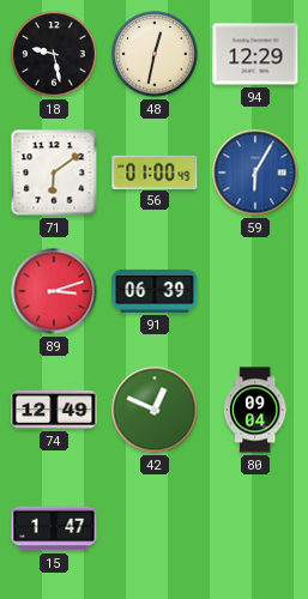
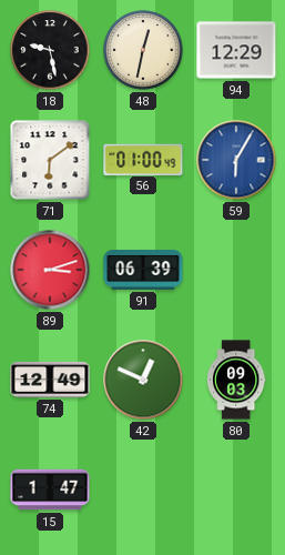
80: 09:04 -> 09:03
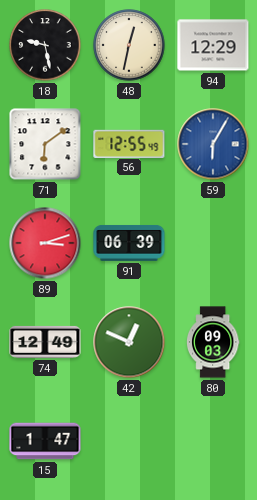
56: 01:00 -> 12:55
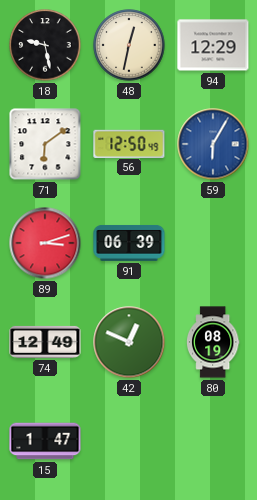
56: 12:55 -> 12:50
80: 09:03 -> 08:19
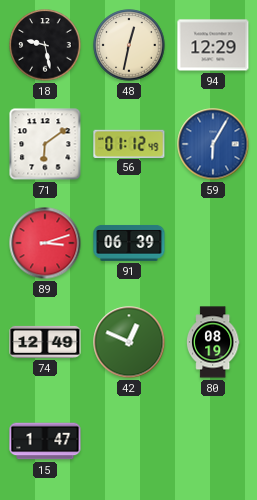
56: 12:50 -> 01:12
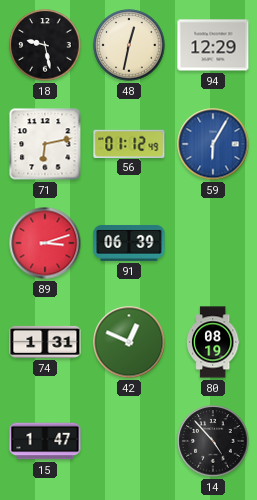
71: 6:09 -> 6:13
74: 12:49 -> 1:31
14: none -> 4:53
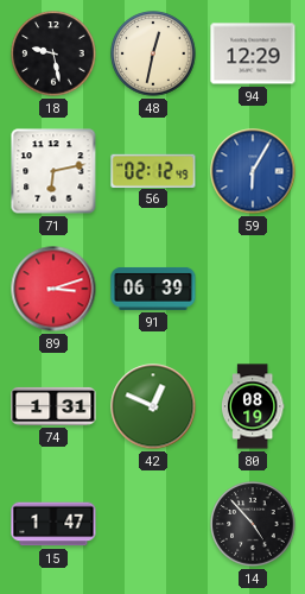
56: 01:12 -> 02:12
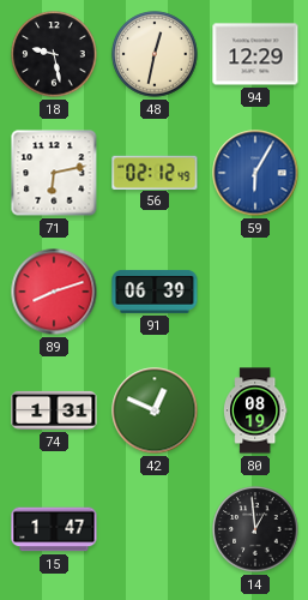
89: 3:12 -> 8:12
14: 4:53 -> 12:59
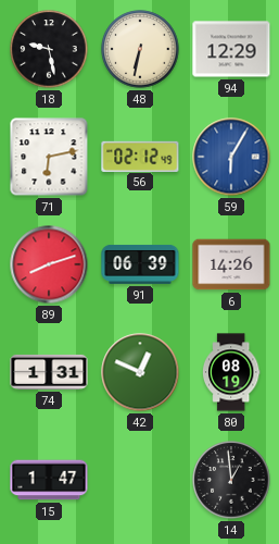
48: 12:32 -> 6:32
6: none -> 14:26
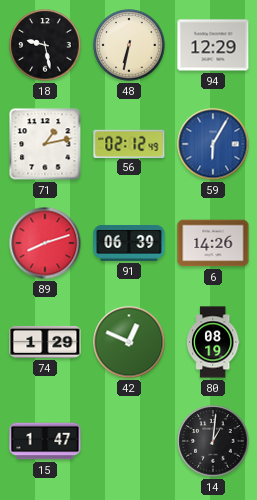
71: 6:13 -> 1:13
74: 1:31 -> 1:29
14: 12:59 -> 1:01
